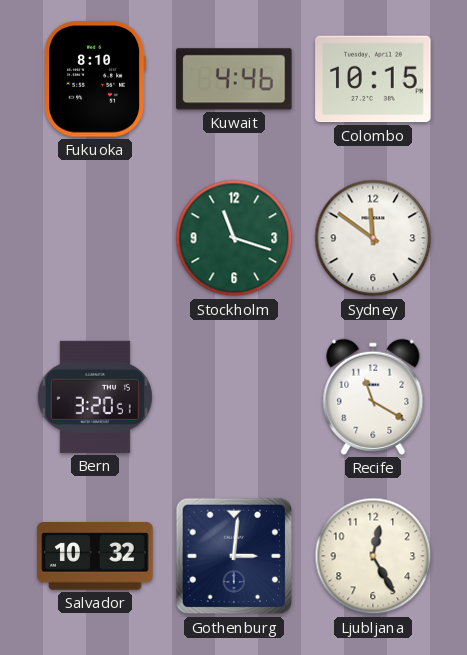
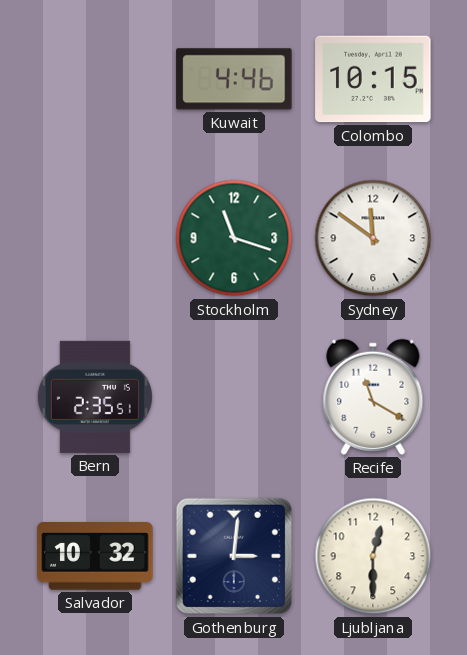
Fukuoka: 8:10 -> none
Bern: 3:20 -> 2:35
Ljubljana: 12:25 -> 12:30
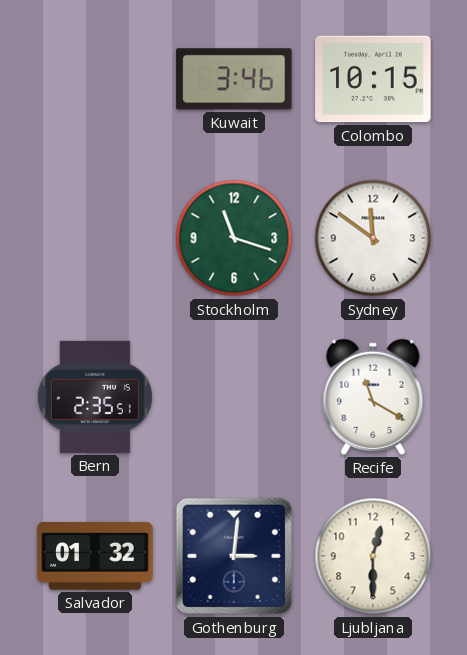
Kuwait: 4:46 -> 3:46
Salvador: 10:32 -> 01:32
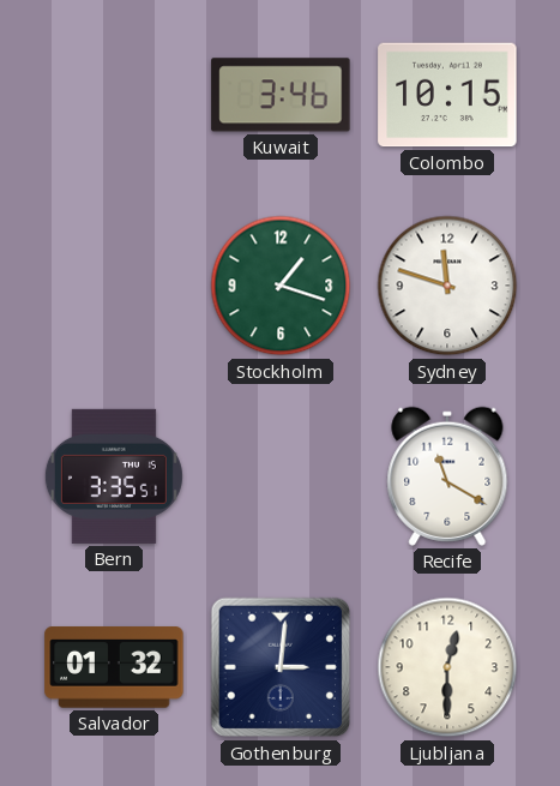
Stockholm: 11:18 -> 1:18
Sydney: 11:51 -> 11:48
Bern: 2:35 -> 3:35
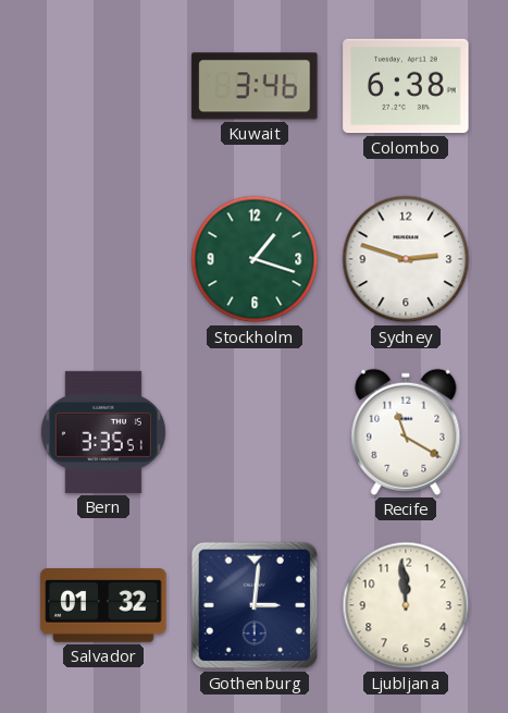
Colombo: 10:15 -> 6:38
Sydney: 11:48 -> 2:48
Ljubljana: 12:30 -> 11:59
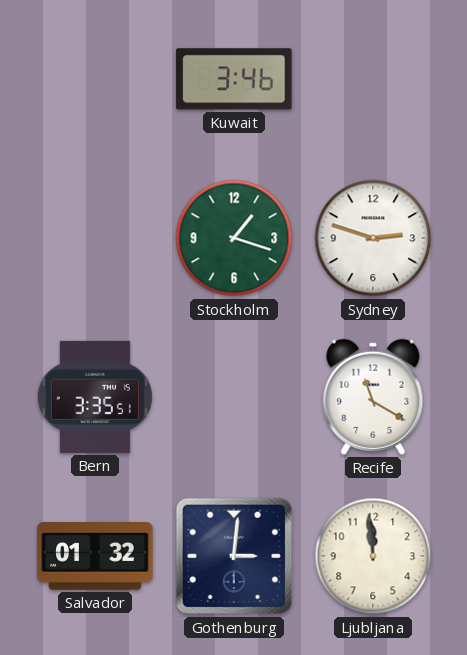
Colombo: 6:38 -> none
